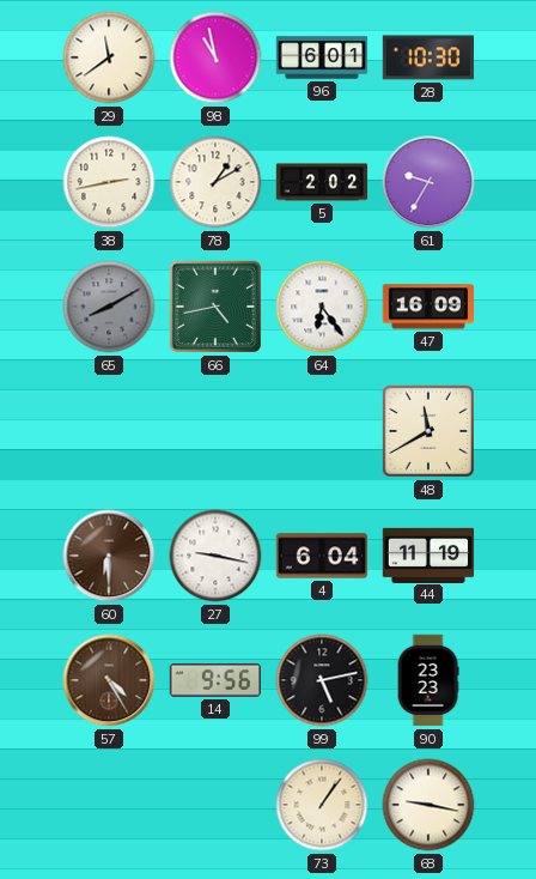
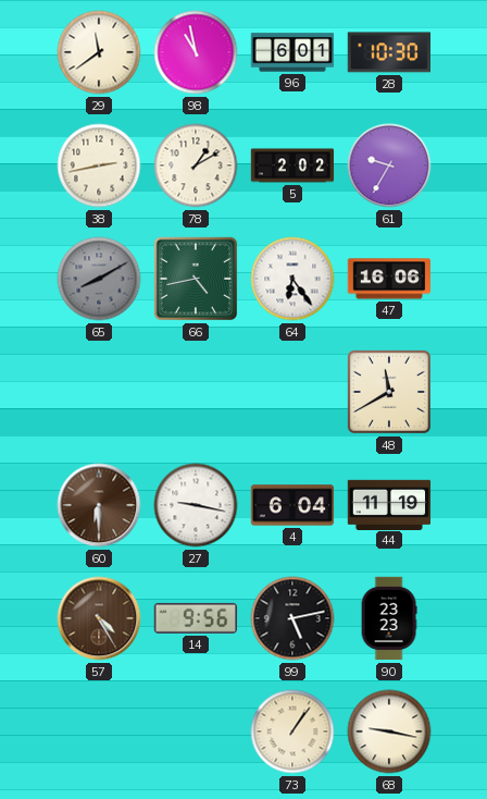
47: 16:09 -> 16:06
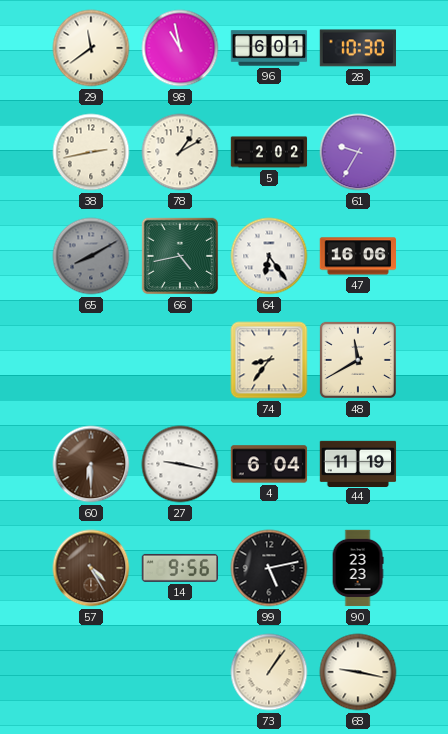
74: none -> 8:36
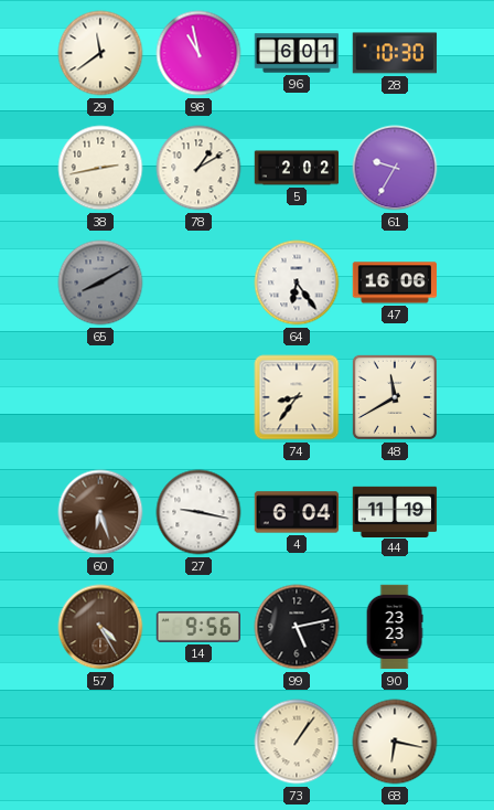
66: 4:43 -> none
60: 6:30 -> 6:27
68: 9:17 -> 6:17
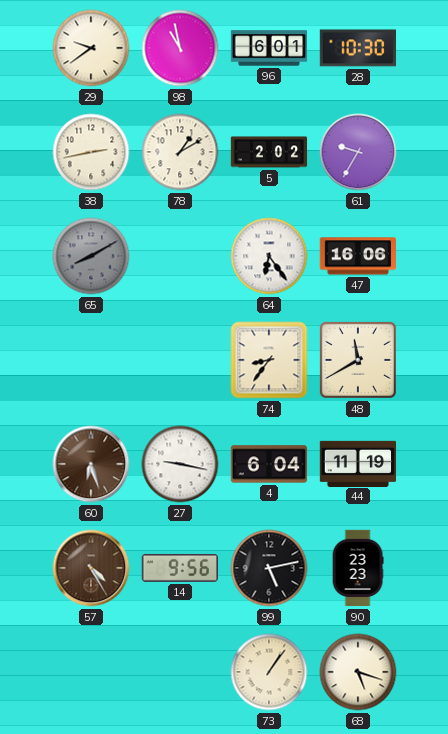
29: 11:39 -> 9:39
68: 6:17 -> 5:18
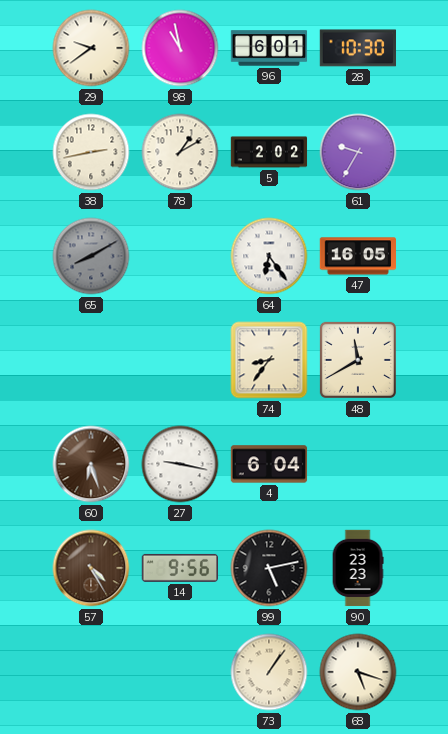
47: 16:06 -> 16:05
44: 11:19 -> none
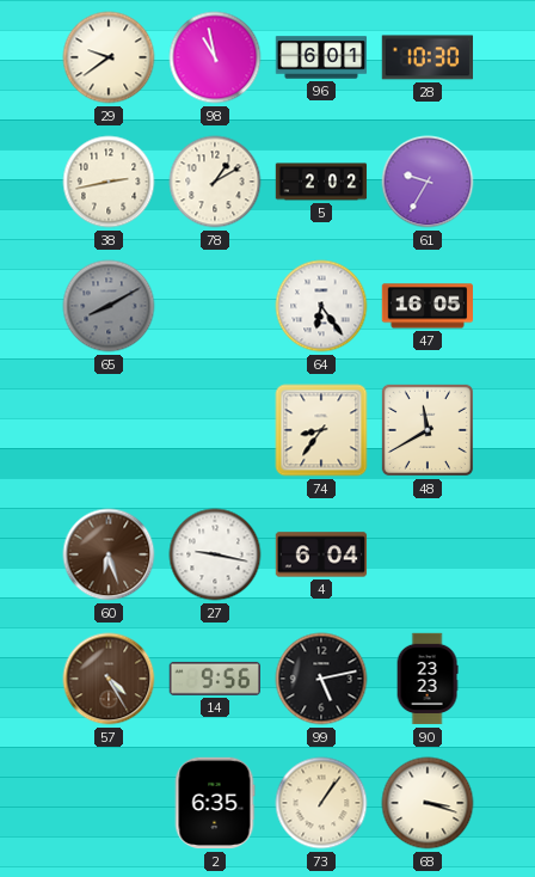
2: none -> 6:35
68: 5:18 -> 3:18
